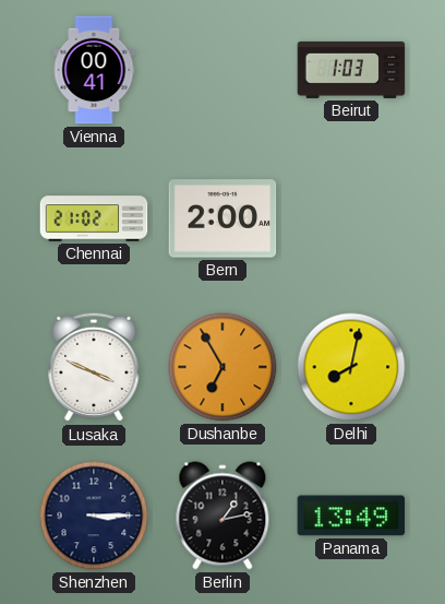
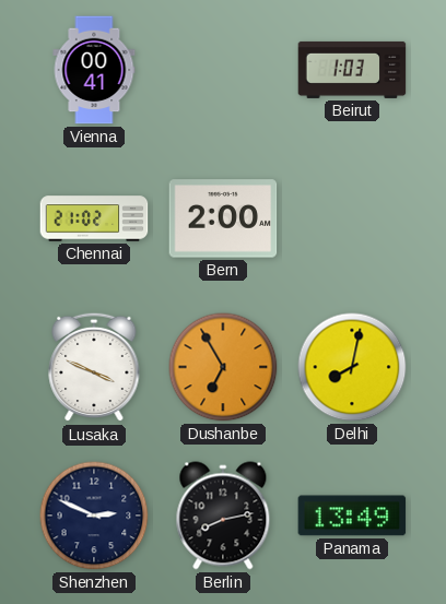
Shenzhen: 3:15 -> 2:49
Berlin: 1:13 -> 8:13
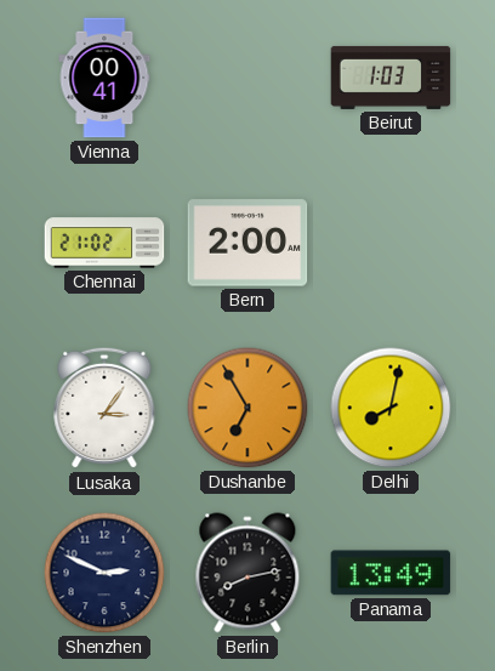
Lusaka: 3:49 -> 3:06
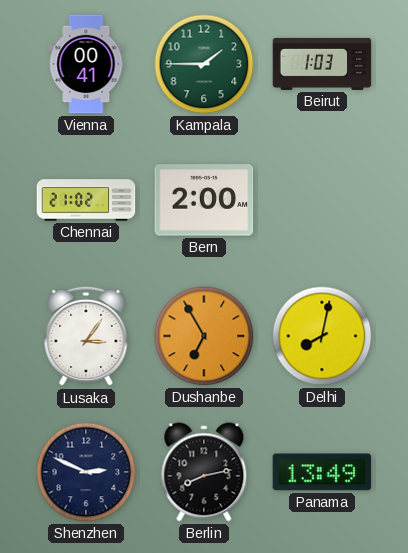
Kampala: none -> 1:45
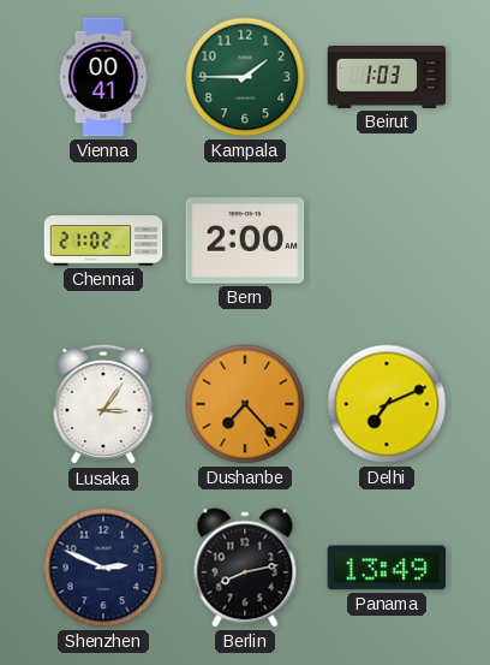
Dushanbe: 6:55 -> 7:23
Delhi: 8:02 -> 7:11
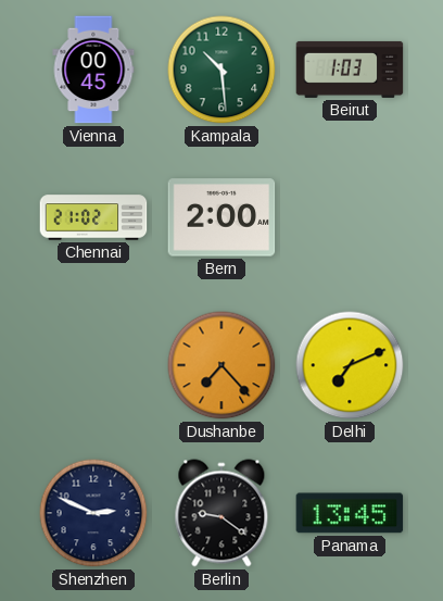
Vienna: 00:41 -> 00:45
Kampala: 1:45 -> 10:29
Lusaka: 3:06 -> none
Berlin: 8:13 -> 9:21
Panama: 13:49 -> 13:45
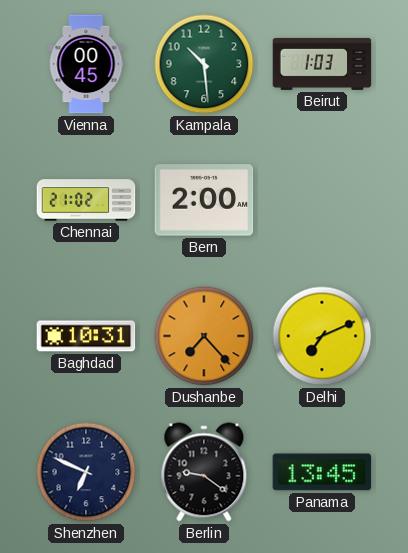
Baghdad: none -> 10:31
Shenzhen: 2:49 -> 6:49
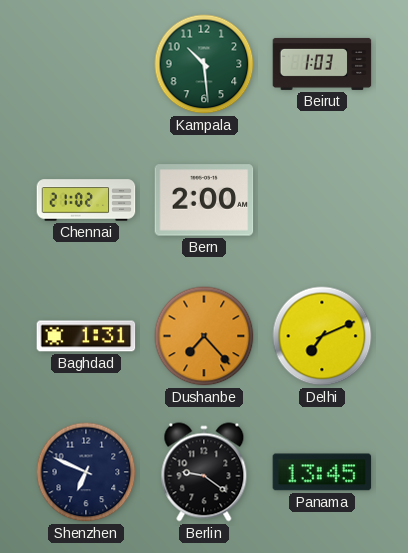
Vienna: 00:45 -> none
Baghdad: 10:31 -> 1:31
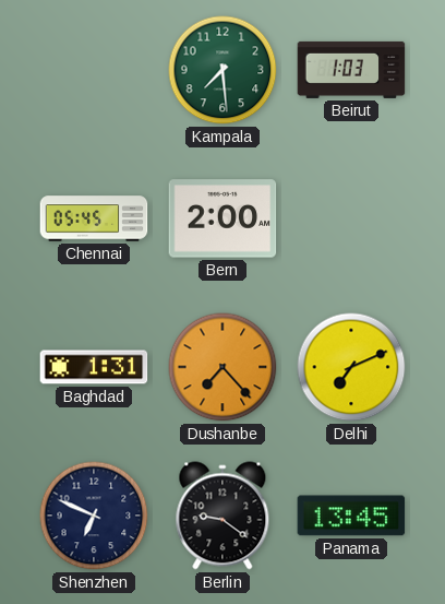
Kampala: 10:29 -> 7:29
Chennai: 21:02 -> 05:45
